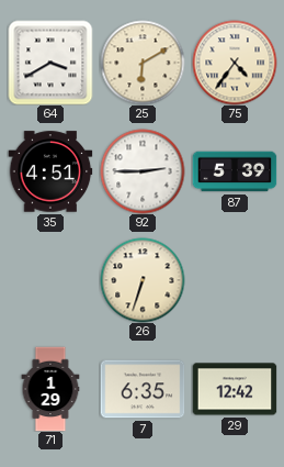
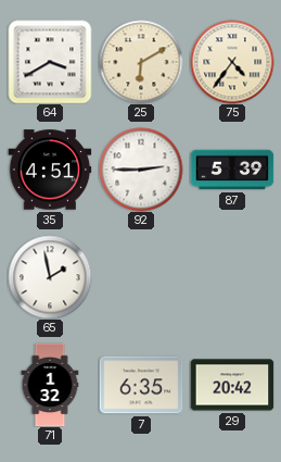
65: none -> 1:58
26: 6:33 -> none
71: 1:29 -> 1:32
29: 12:42 -> 20:42
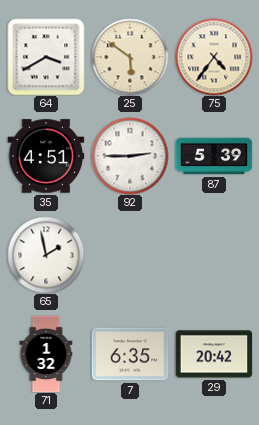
25: 6:10 -> 5:51
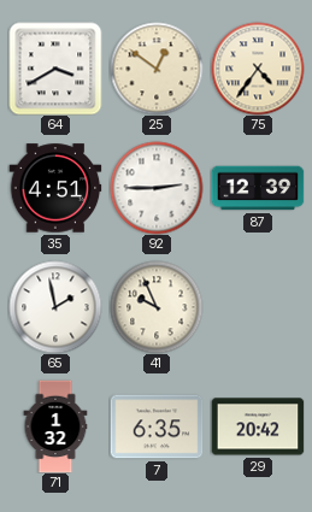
25: 5:51 -> 12:51
87: 5:39 -> 12:39
41: none -> 9:56
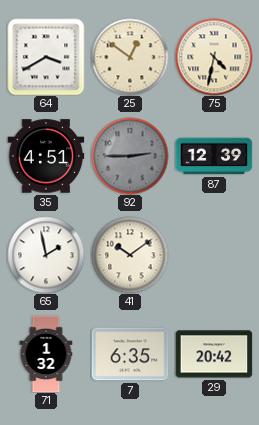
75: 4:36 -> 4:32
92 dial: white -> grey
41: 9:56 -> 10:09
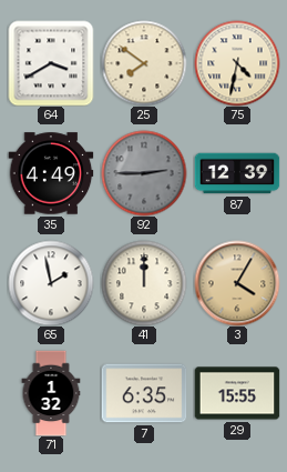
25: 12:51 -> 7:51
35: 4:51 -> 4:49
41: 10:09 -> 12:00
3: none -> 4:05
29: 20:42 -> 15:55
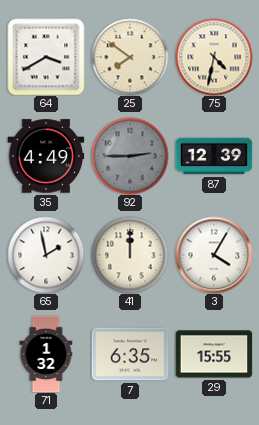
3 dial: champagne -> white
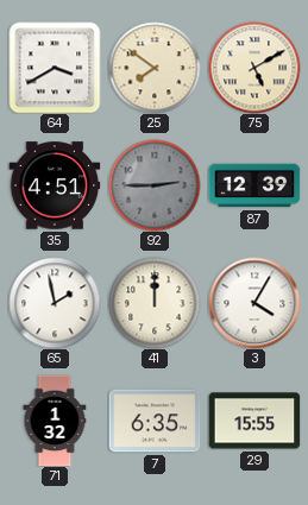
75: 4:32 -> 5:10
35: 4:49 -> 4:51
